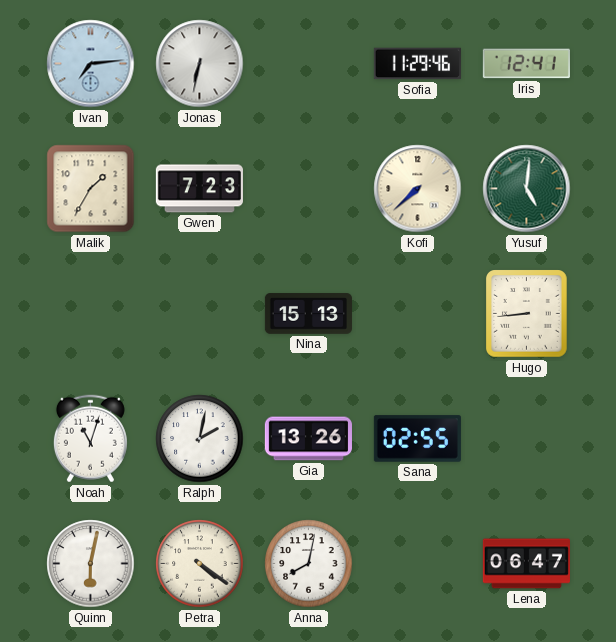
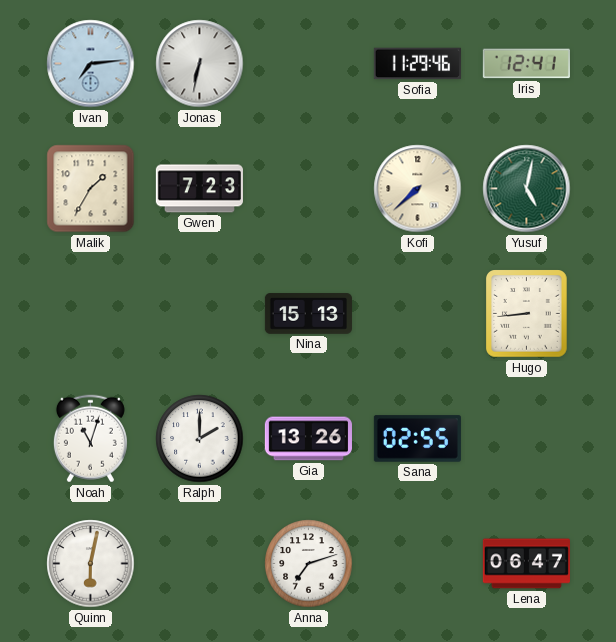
Yusuf: 5:01 -> 5:02
Ralph: 2:02 -> 2:00
Petra: 4:21 -> none
Anna: 8:02 -> 7:12
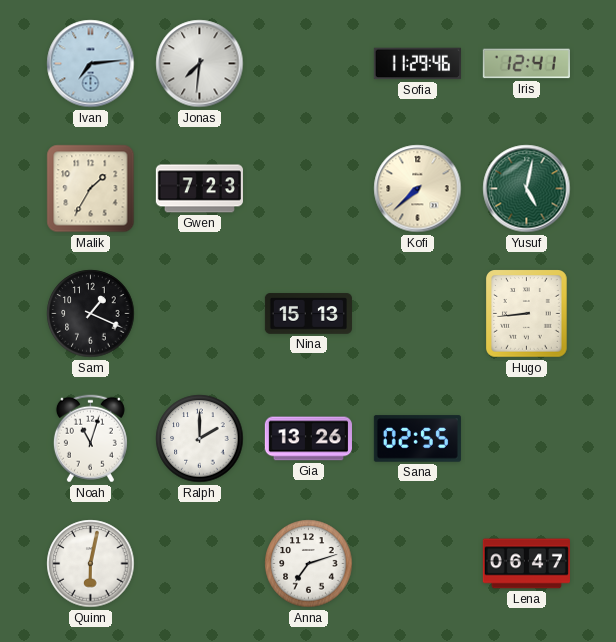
Jonas: 6:32 -> 7:31
Sam: none -> 1:19
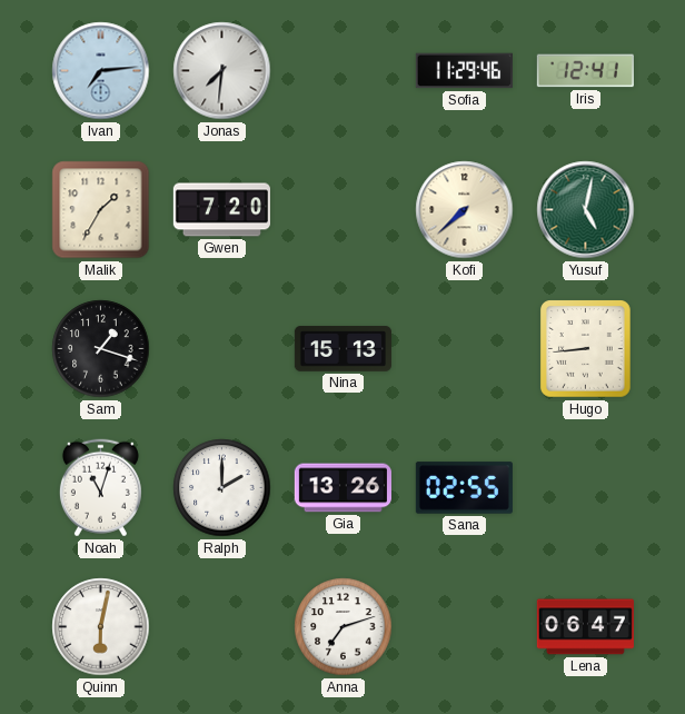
Gwen: 7:23 -> 7:20
Sam: 1:19 -> 1:18
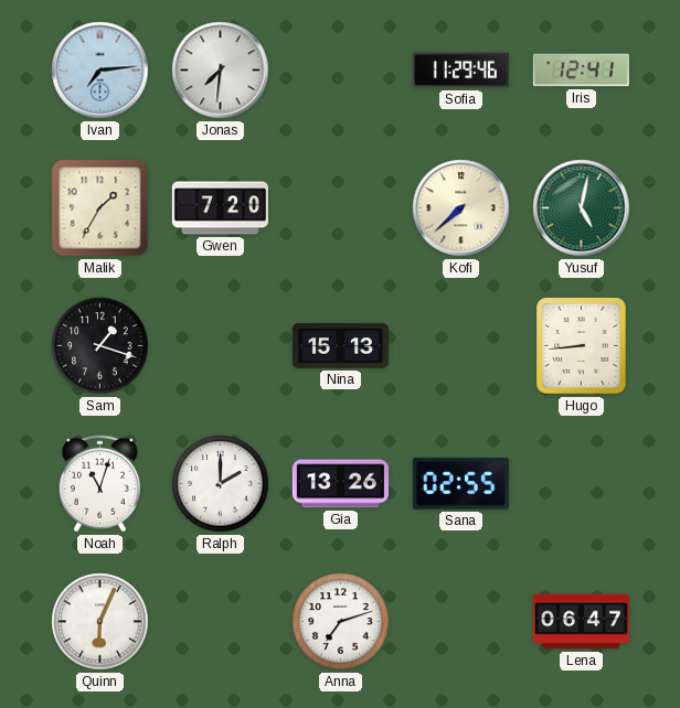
Quinn: 6:02 -> 6:04
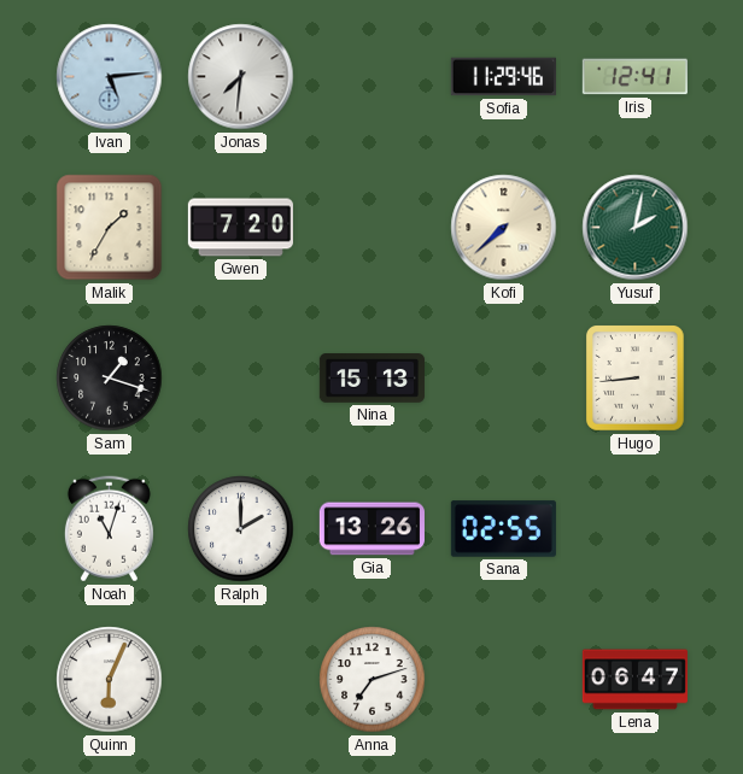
Ivan: 7:14 -> 5:14
Yusuf: 5:02 -> 2:02
